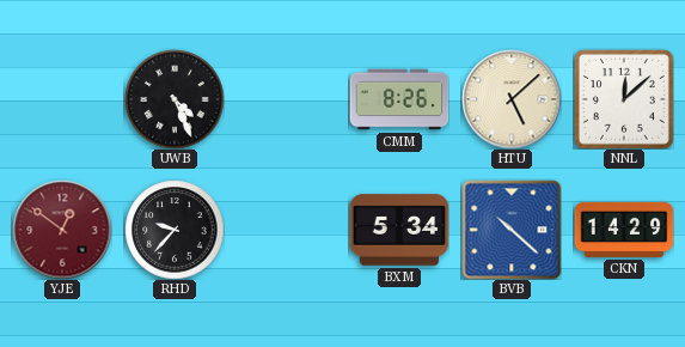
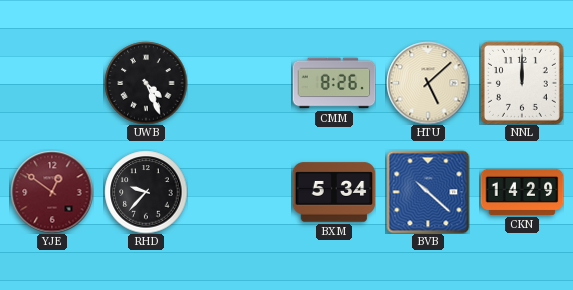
NNL: 12:08 -> 12:00
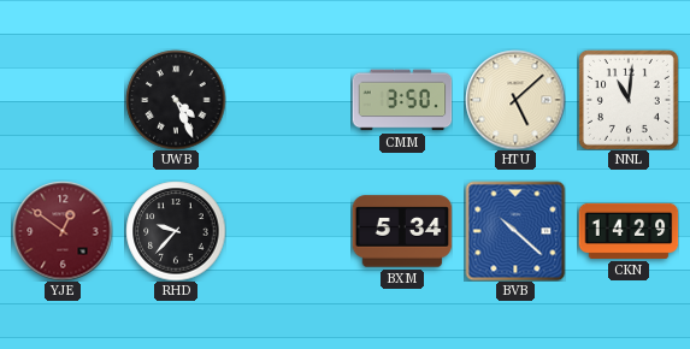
CMM: 8:26 -> 3:50
NNL: 12:00 -> 11:01
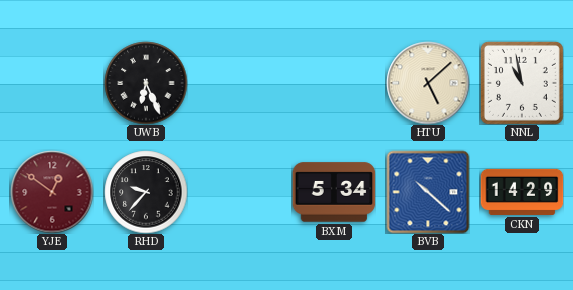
UWB: 4:26 -> 6:26
CMM: 3:50 -> none
NNL: 11:01 -> 10:58
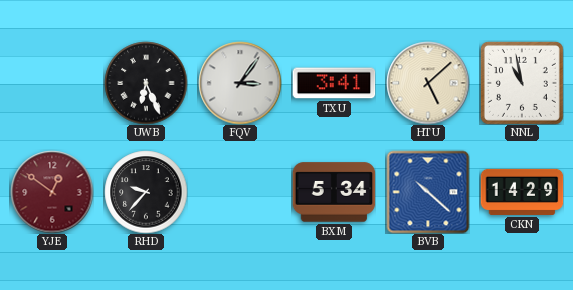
FQV: none -> 3:06
TXU: none -> 3:41
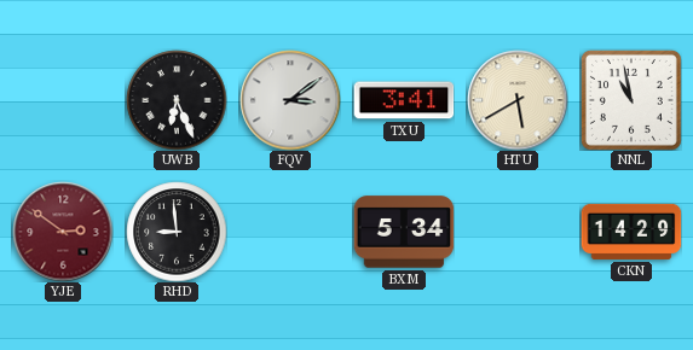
FQV: 3:06 -> 3:09
HTU: 5:08 -> 5:40
YJE: 12:51 -> 2:51
RHD: 9:37 -> 8:59
BVB: 10:22 -> none
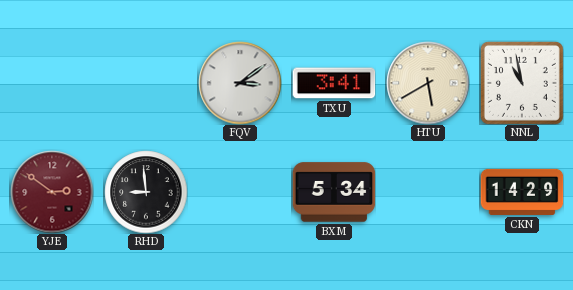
UWB: 6:26 -> none
